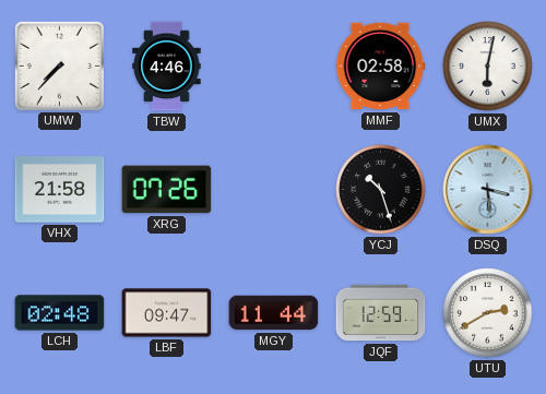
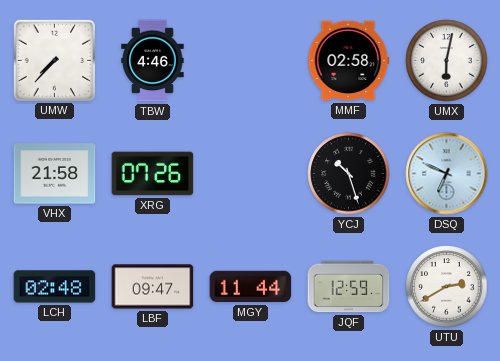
DSQ: 3:29 -> 6:49
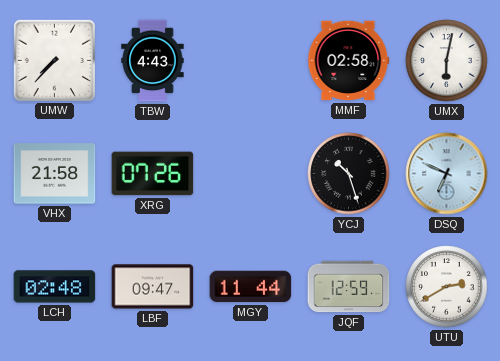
TBW: 4:46 -> 4:43
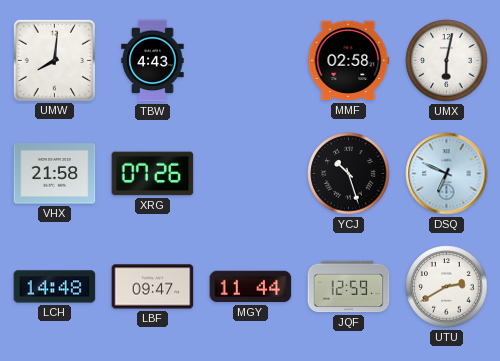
UMW: 7:37 -> 8:01
LCH: 02:48 -> 14:48
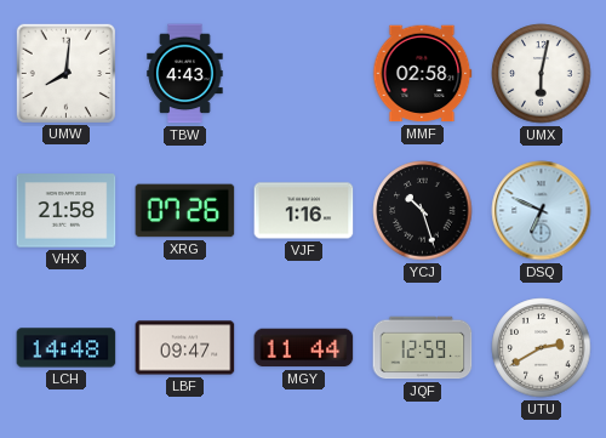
VJF: none -> 1:16
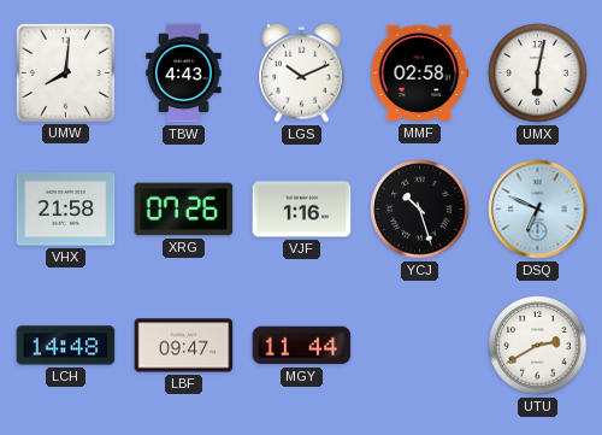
LGS: none -> 10:11
JQF: 12:59 -> none
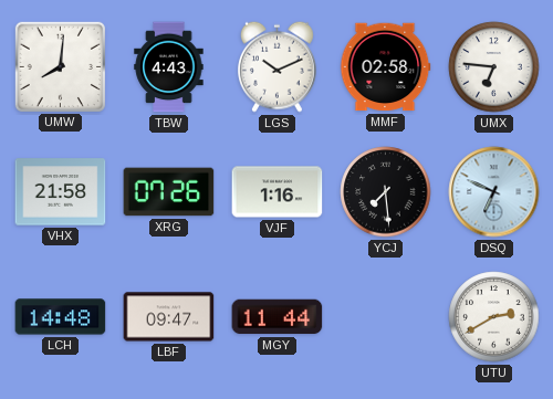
UMX: 6:02 -> 6:46
YCJ: 10:27 -> 7:29
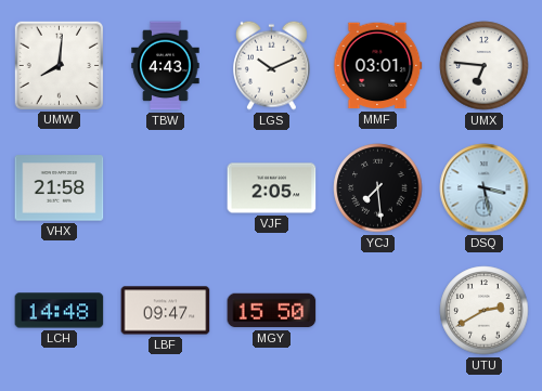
MMF: 02:58 -> 03:01
XRG: 07:26 -> none
VJF: 1:16 -> 2:05
DSQ: 6:49 -> 3:28
MGY: 11:44 -> 15:50
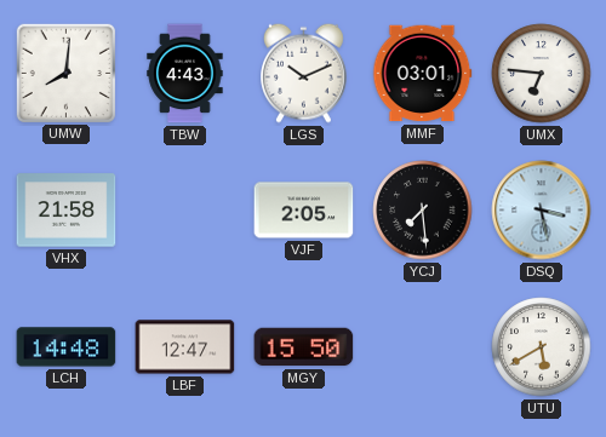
LBF: 09:47 -> 12:47
UTU: 2:40 -> 5:40
